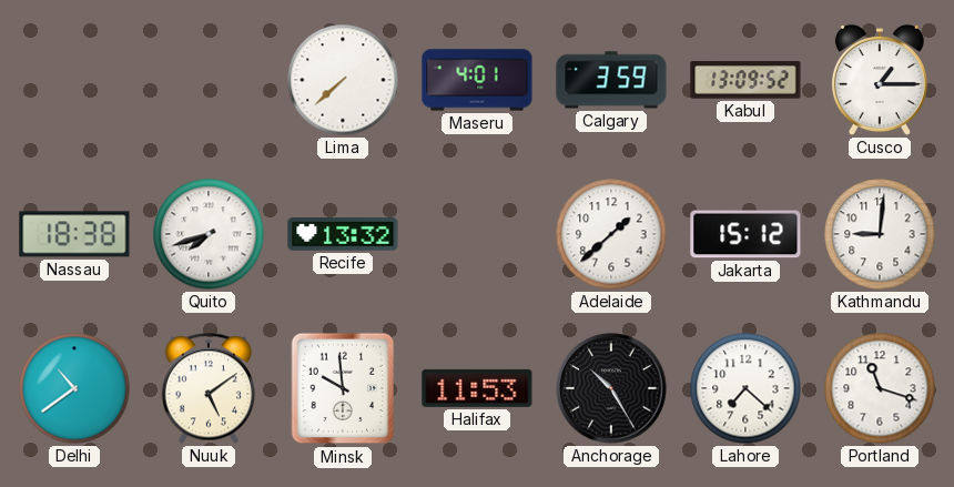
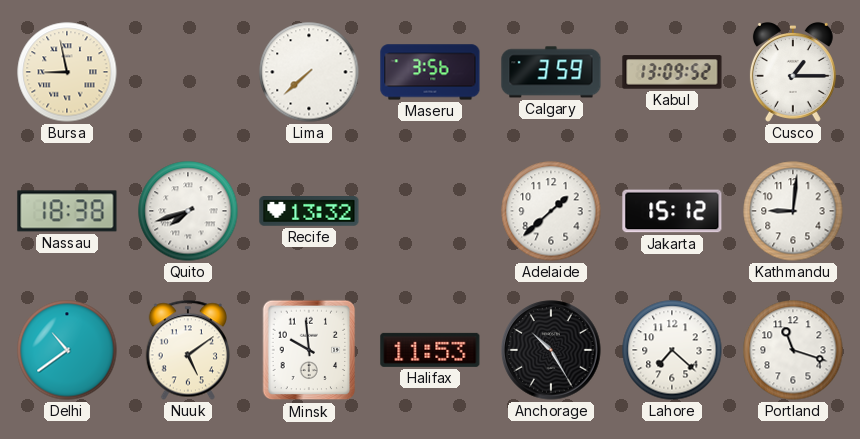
Bursa: none -> 8:58
Maseru: 4:01 -> 3:56
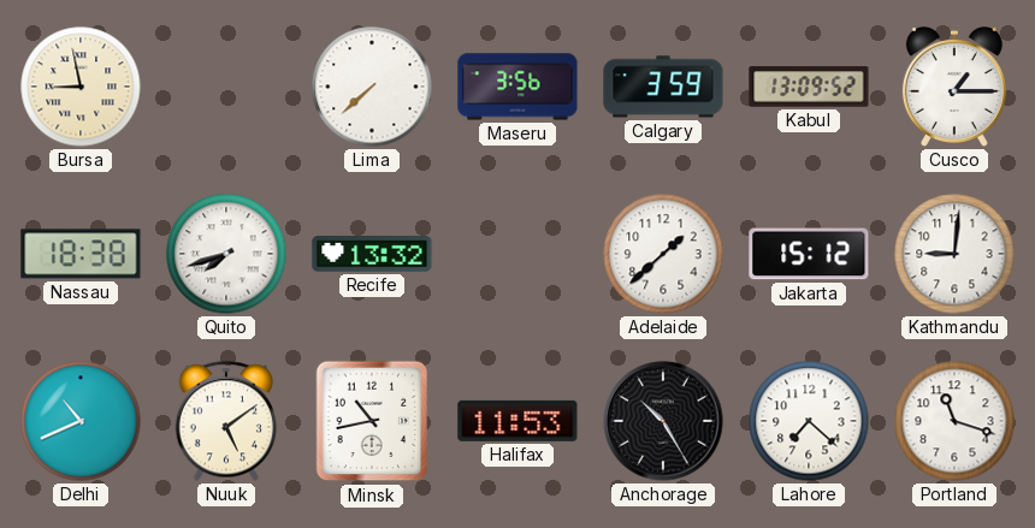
Delhi: 10:39 -> 10:41
Minsk: 9:59 -> 10:43
